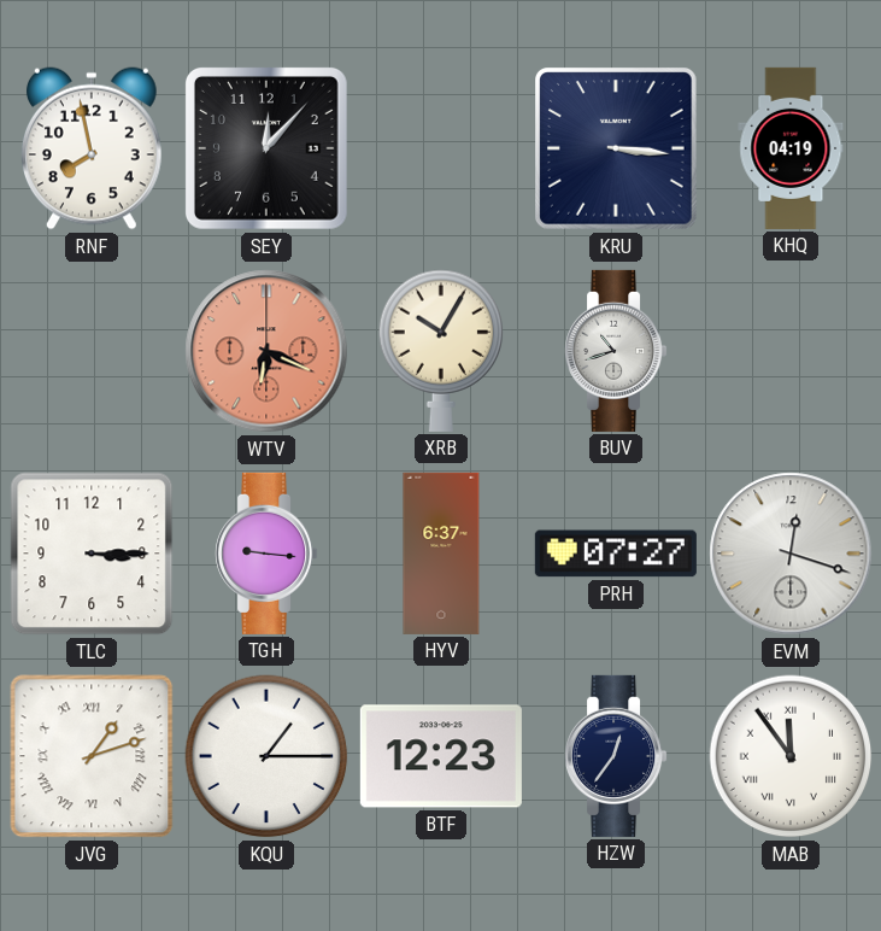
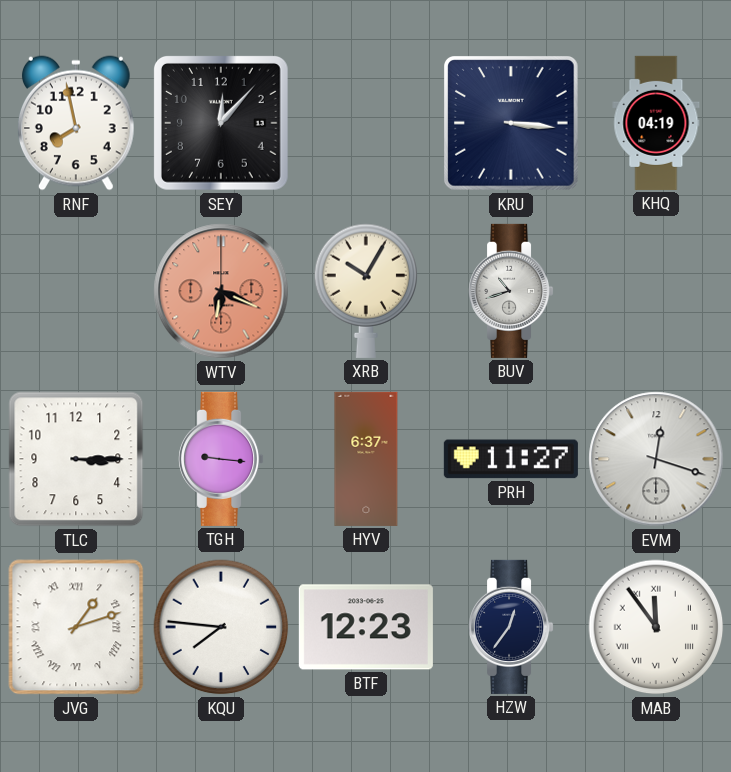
PRH: 07:27 -> 11:27
KQU: 1:15 -> 7:46
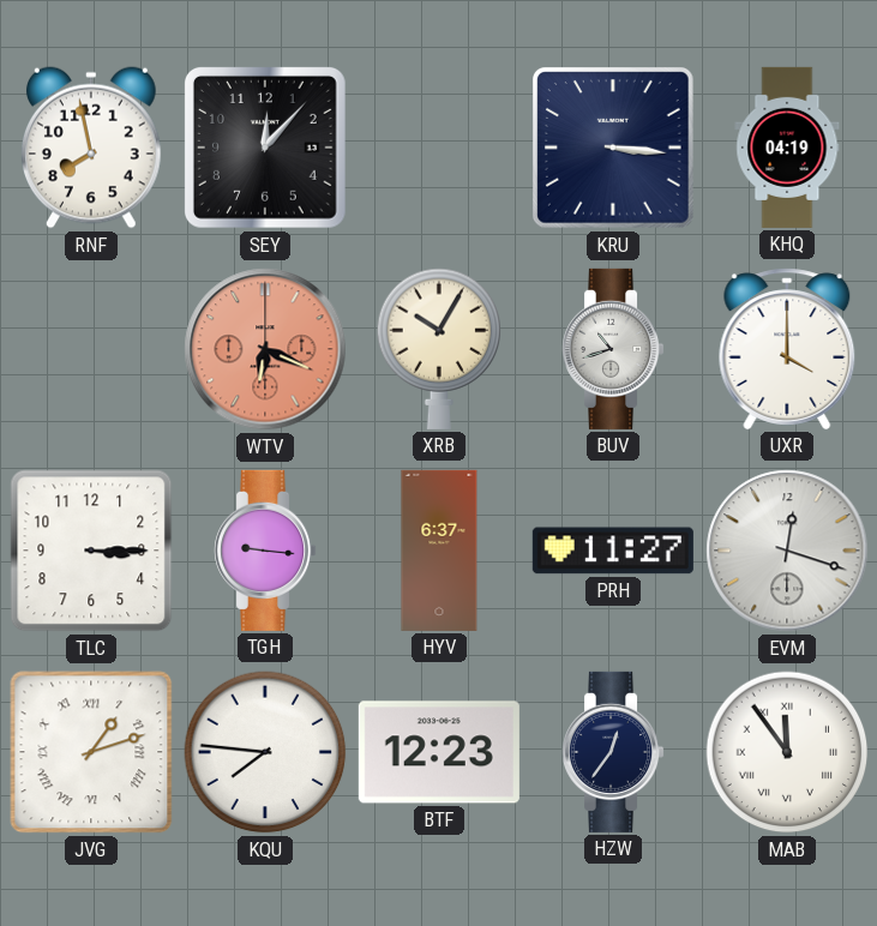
UXR: none -> 4:00
